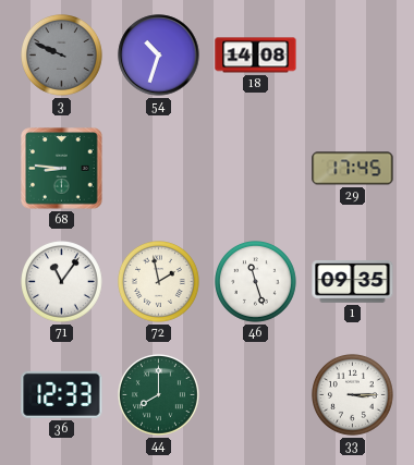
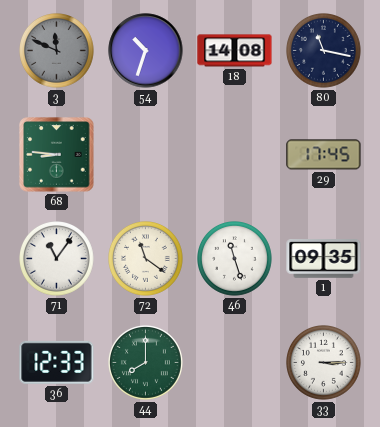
3: 9:49 -> 11:49
80: none -> 11:17
72: 1:58 -> 11:21
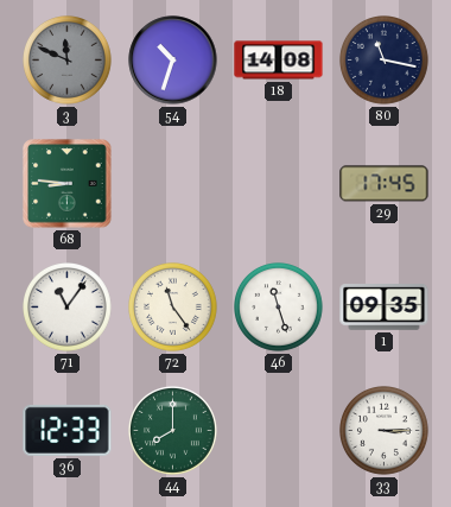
72: 11:21 -> 11:24
